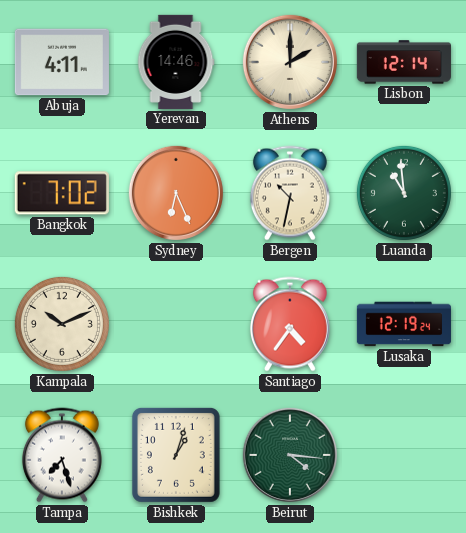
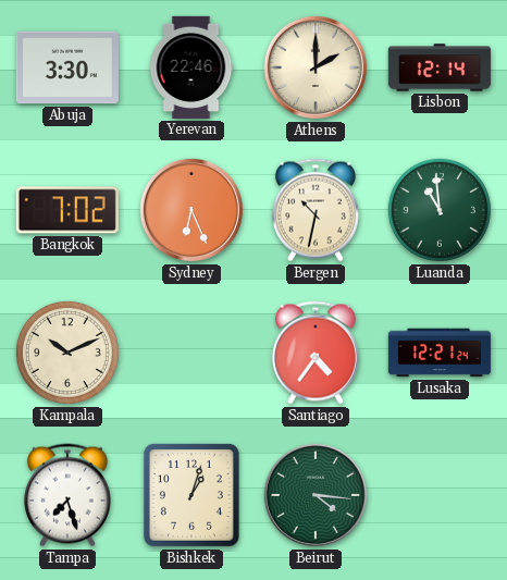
Abuja: 4:11 -> 3:30
Yerevan: 14:46 -> 22:46
Lusaka: 12:19 -> 12:21
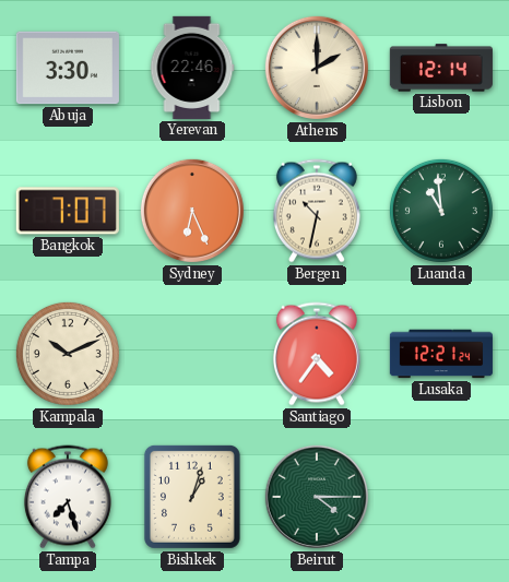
Bangkok: 7:02 -> 7:07
Beirut: 4:16 -> 4:15
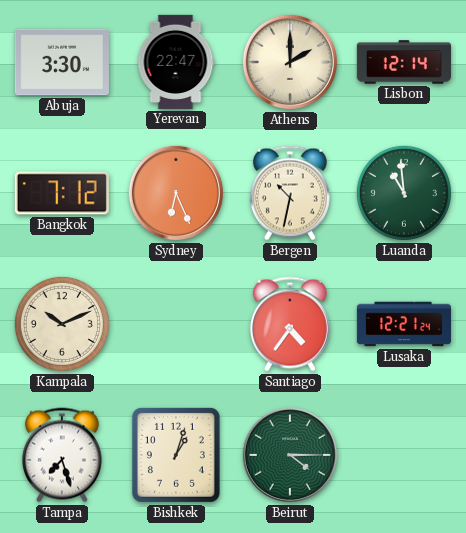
Yerevan: 22:46 -> 22:47
Bangkok: 7:07 -> 7:12
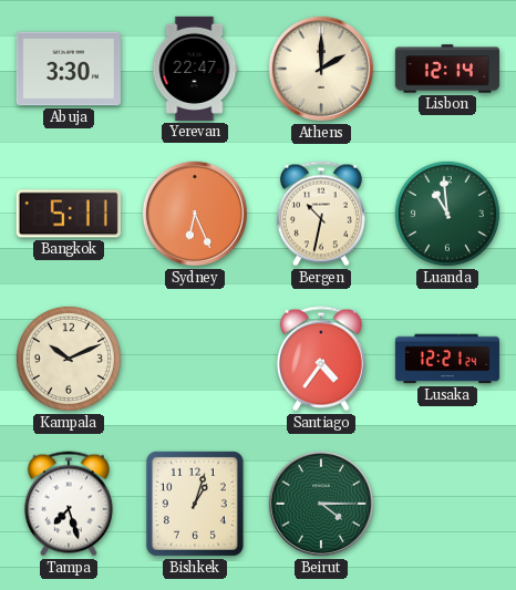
Bangkok: 7:12 -> 5:11
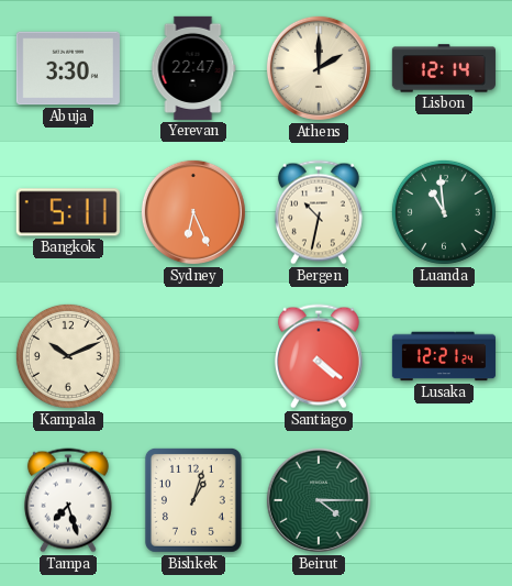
Santiago: 4:36 -> 4:21
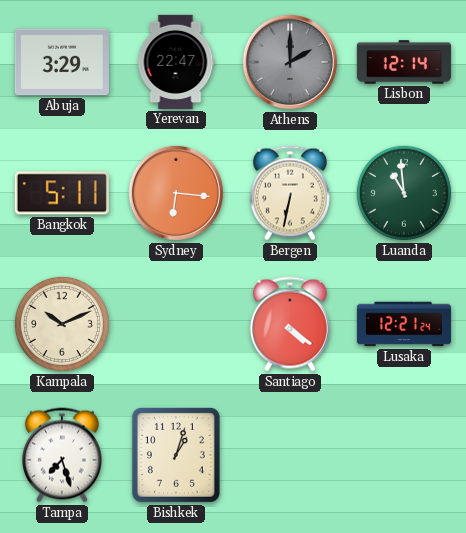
Abuja: 3:30 -> 3:29
Athens dial: cream -> grey
Sydney: 6:26 -> 6:16
Bergen: 10:32 -> 6:32
Beirut: 4:15 -> none
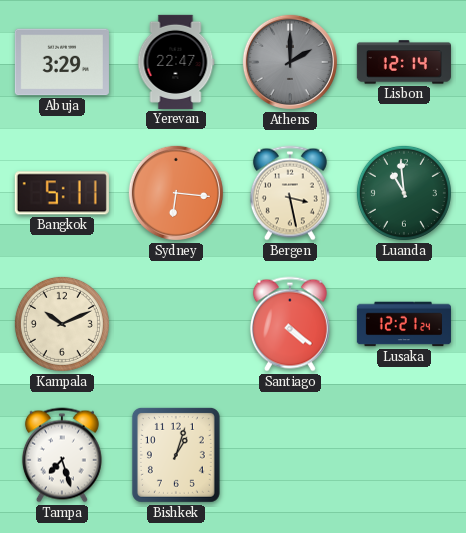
Bergen: 6:32 -> 3:28
